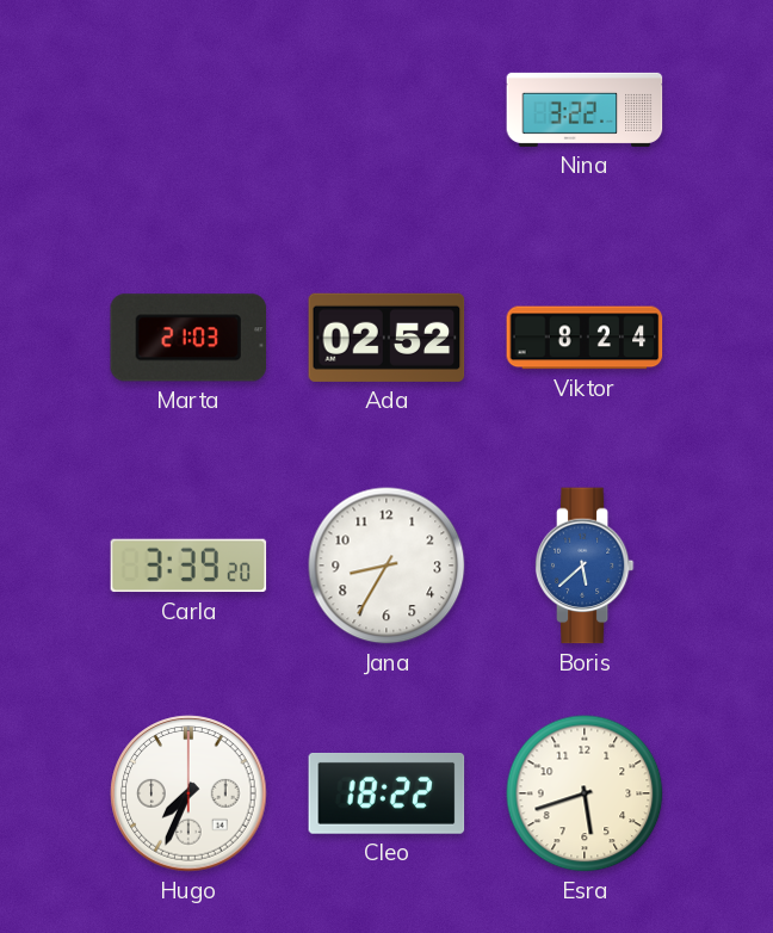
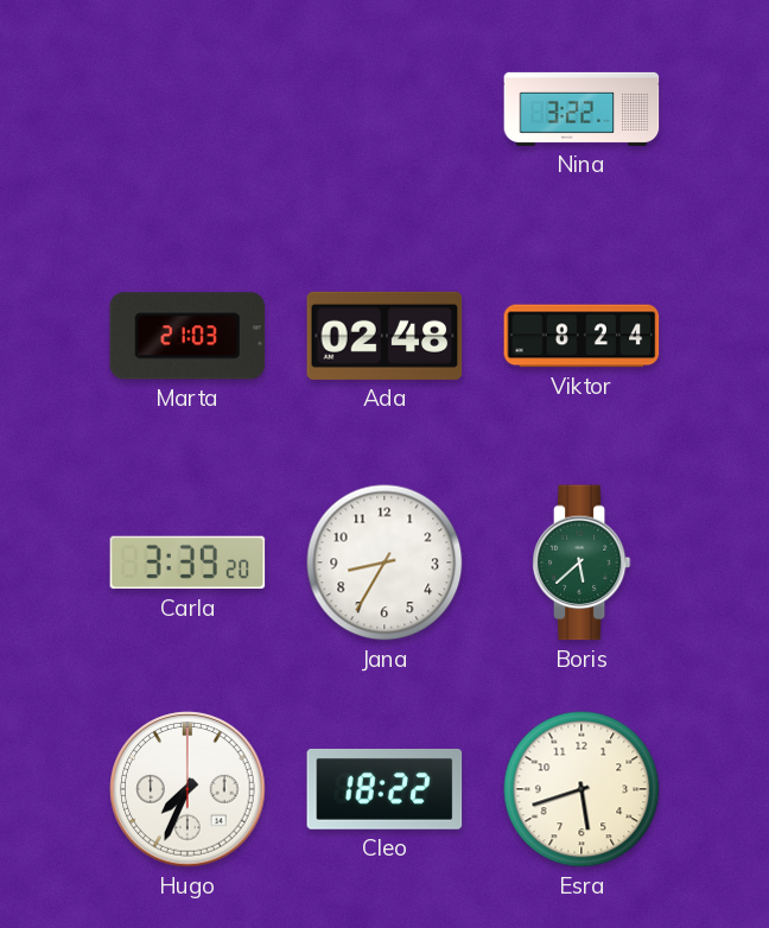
Ada: 02:52 -> 02:48
Boris dial: blue -> green
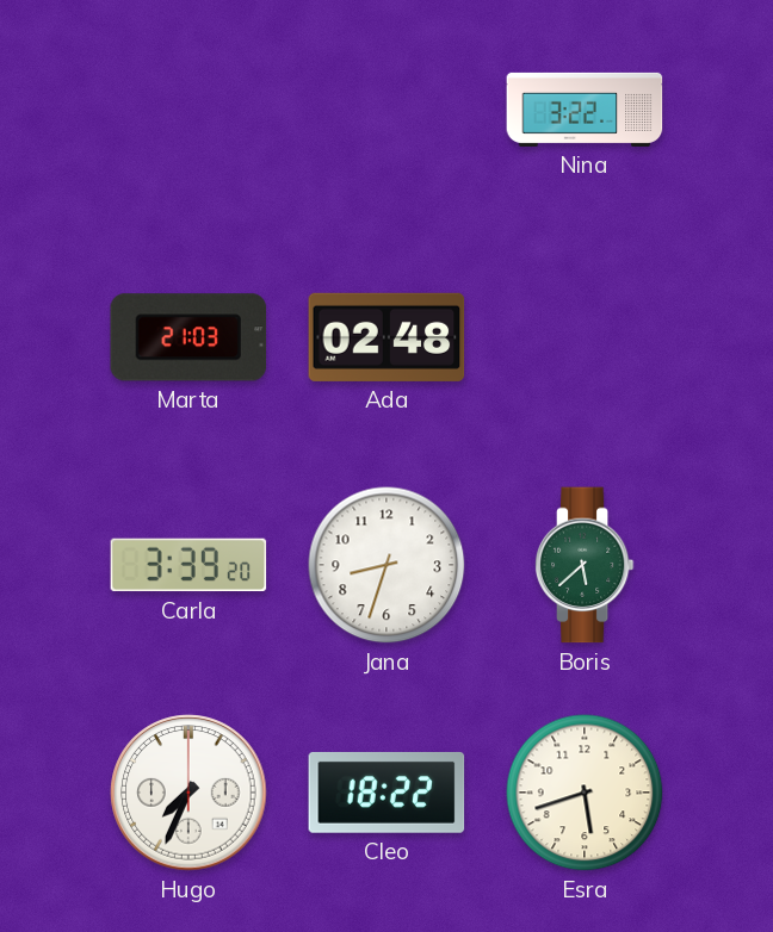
Viktor: 8:24 -> none
Jana: 8:35 -> 8:33
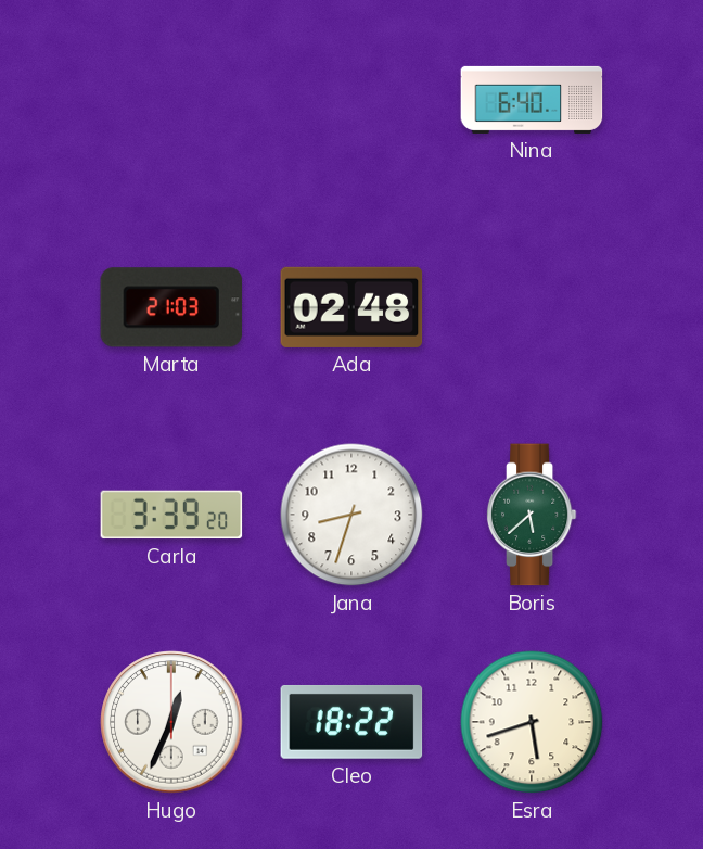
Nina: 3:22 -> 6:40
Hugo: 7:34 -> 12:34
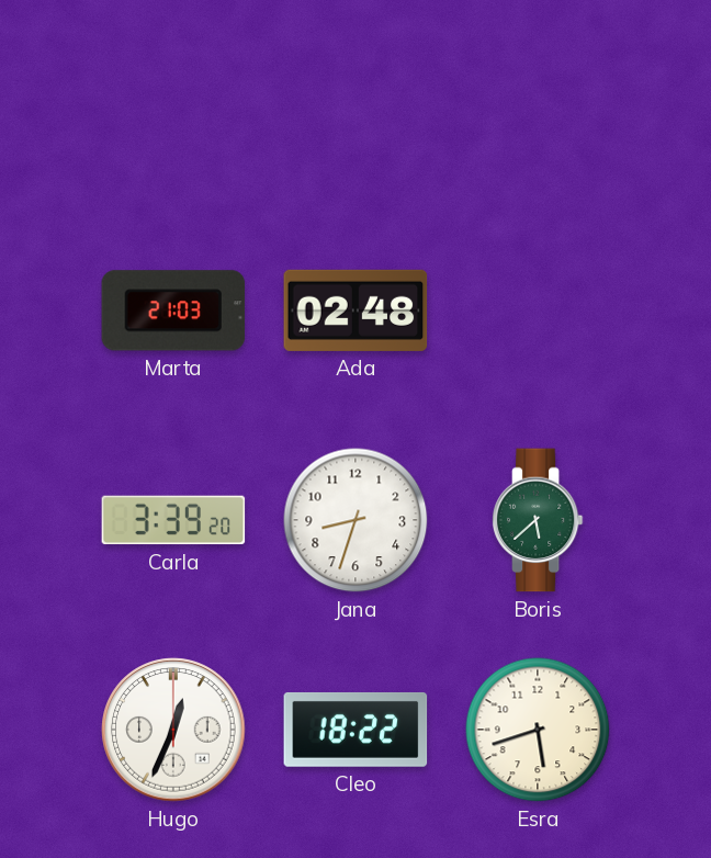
Nina: 6:40 -> none
